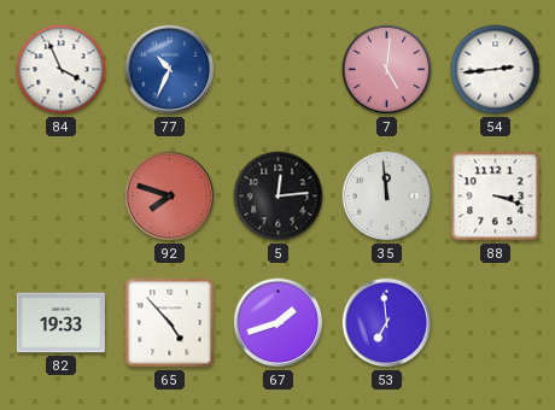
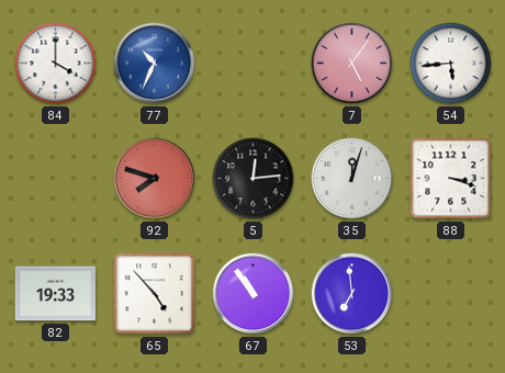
84: 3:56 -> 4:00
7: 5:01 -> 5:06
54: 2:44 -> 5:44
35: 11:59 -> 12:03
67: 1:42 -> 10:54
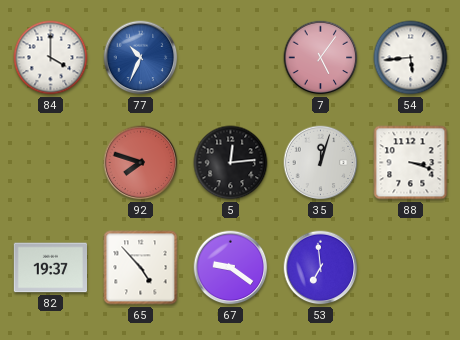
82: 19:33 -> 19:37
67: 10:54 -> 9:21
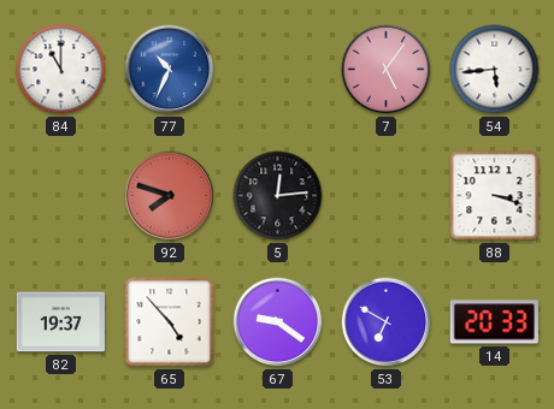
84: 4:00 -> 11:00
35: 12:03 -> none
53: 6:59 -> 6:50
14: none -> 20:33
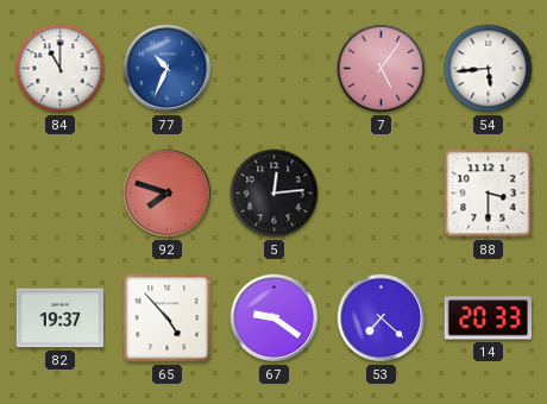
88: 3:18 -> 3:30
53: 6:50 -> 7:22
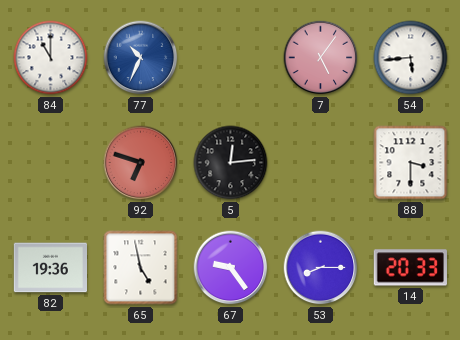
92: 7:48 -> 6:48
82: 19:37 -> 19:36
65: 4:53 -> 4:58
67: 9:21 -> 9:24
53: 7:22 -> 8:15
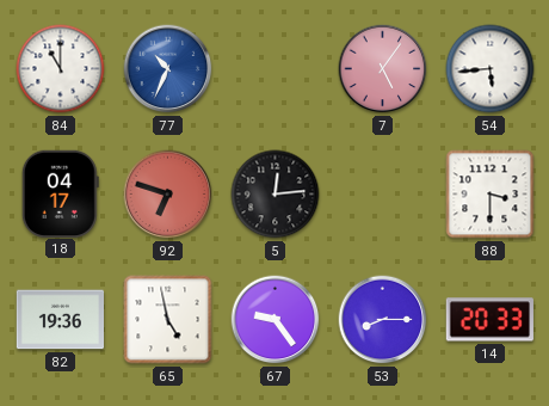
18: none -> 04:17
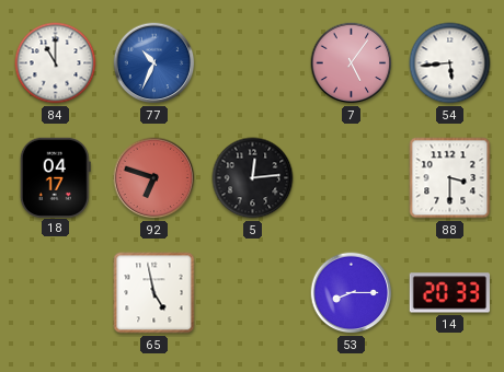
82: 19:36 -> none
67: 9:24 -> none
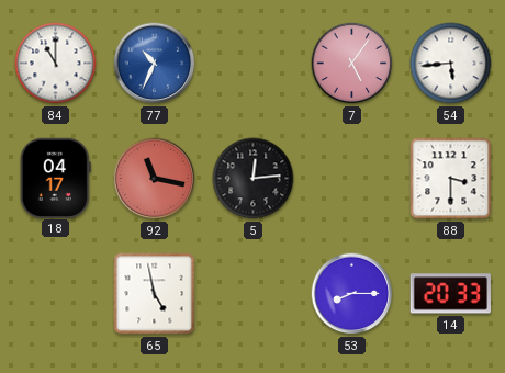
92: 6:48 -> 11:17
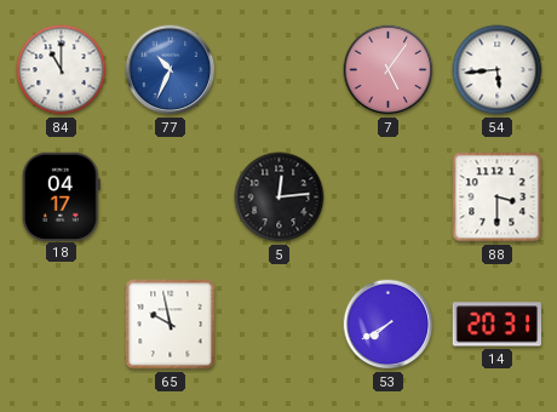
92: 11:17 -> none
65: 4:58 -> 9:58
53: 8:15 -> 7:40
14: 20:33 -> 20:31
